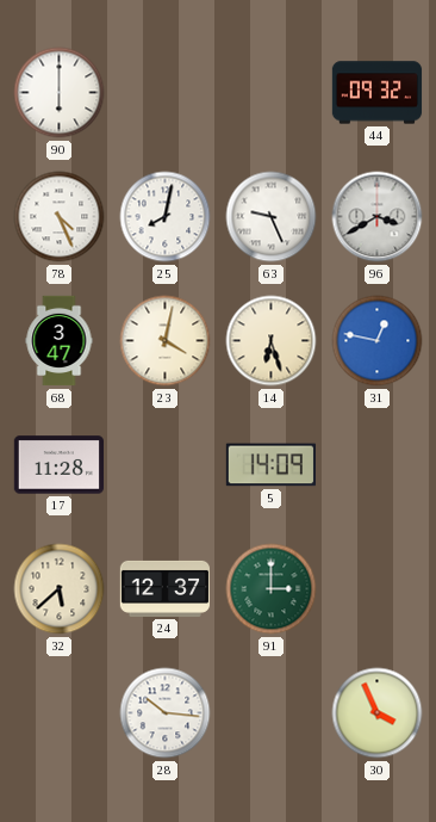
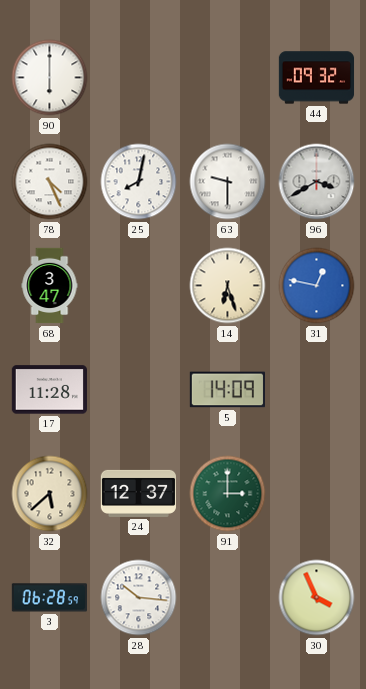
63: 9:26 -> 9:30
23: 4:02 -> none
3: none -> 06:28
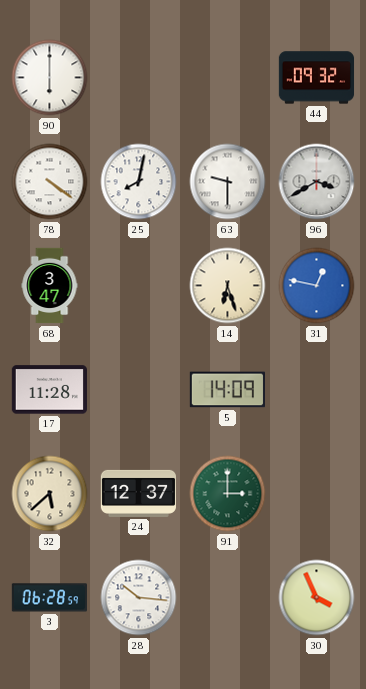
78: 4:26 -> 4:21
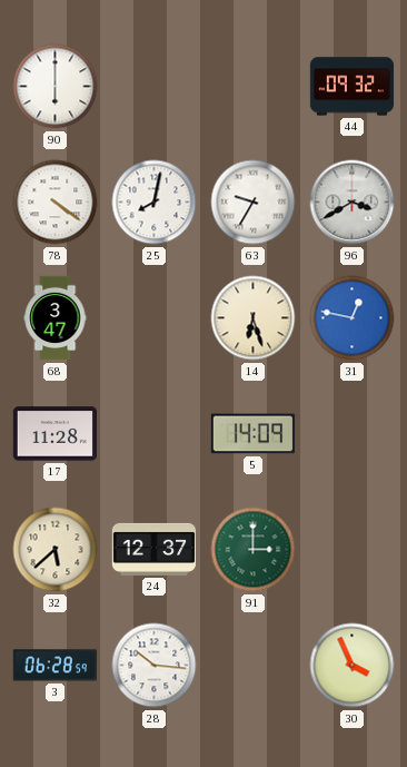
63: 9:30 -> 9:35
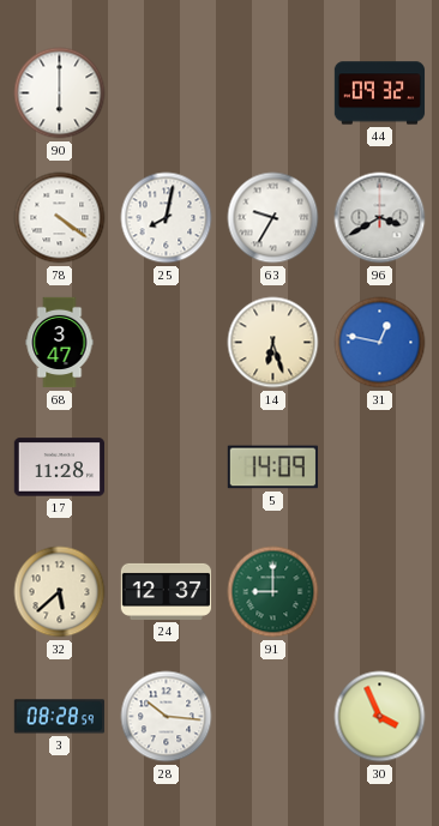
91: 3:00 -> 9:00
3: 06:28 -> 08:28
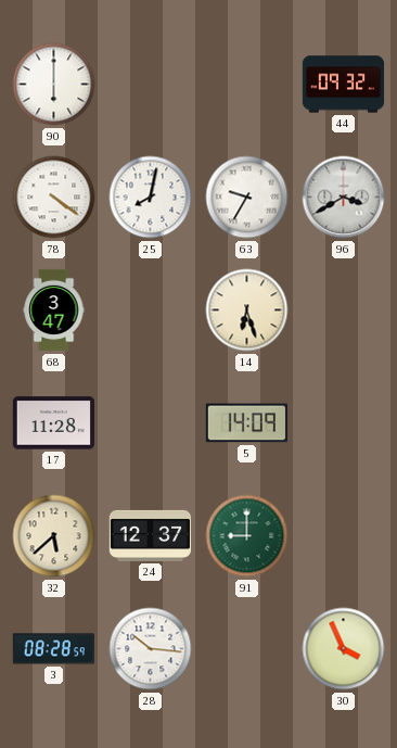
31: 12:47 -> none
